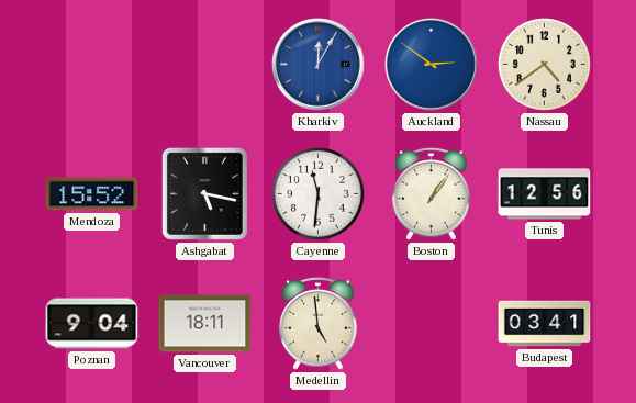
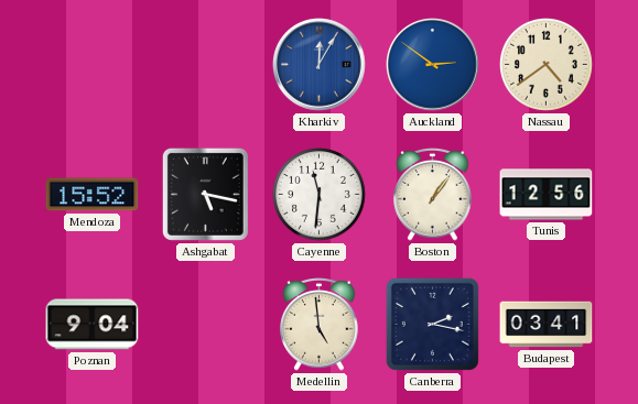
Vancouver: 18:11 -> none
Canberra: none -> 2:17
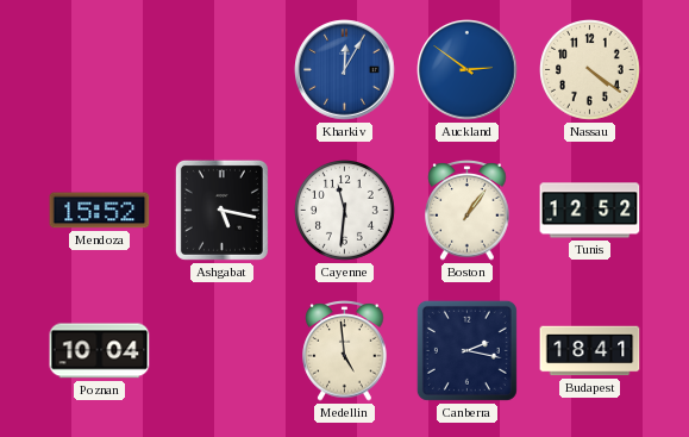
Nassau: 4:39 -> 4:21
Tunis: 12:56 -> 12:52
Poznan: 9:04 -> 10:04
Budapest: 03:41 -> 18:41
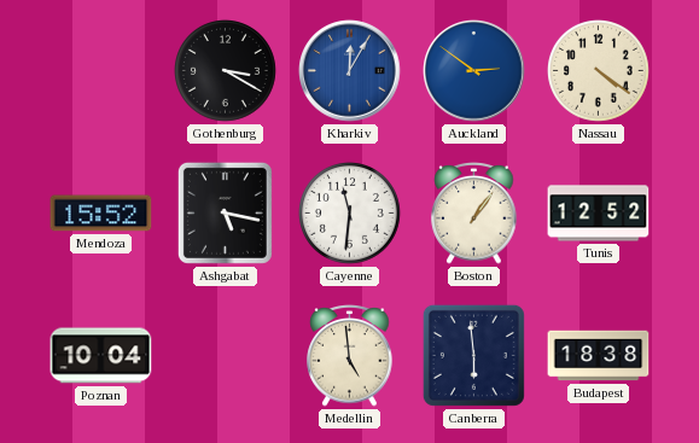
Gothenburg: none -> 3:20
Canberra: 2:17 -> 5:59
Budapest: 18:41 -> 18:38
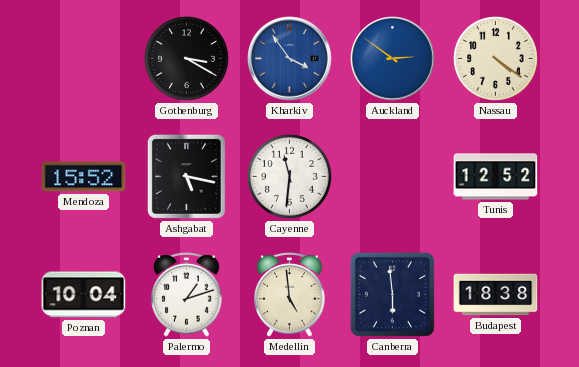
Kharkiv: 12:05 -> 3:54
Boston: 1:06 -> none
Palermo: none -> 1:12
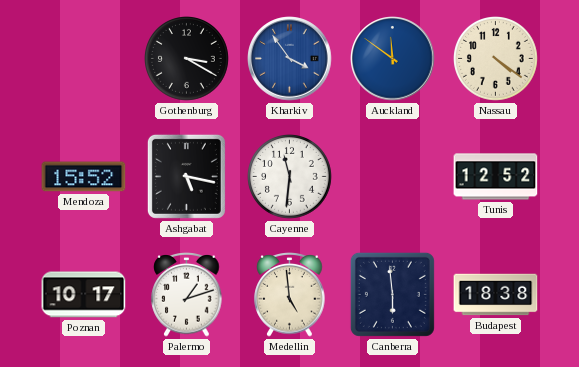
Auckland: 2:51 -> 11:51
Poznan: 10:04 -> 10:17
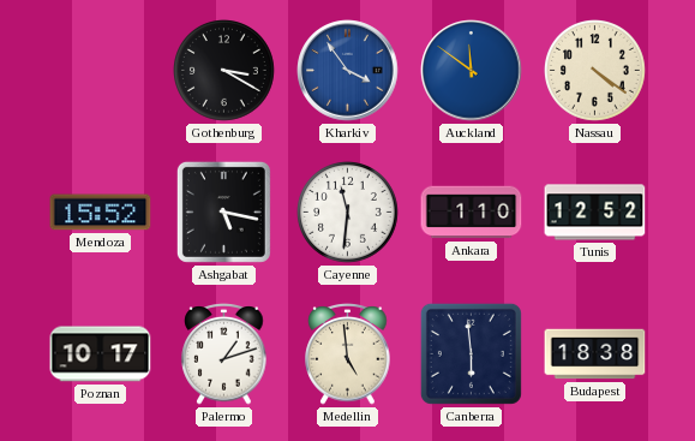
Ankara: none -> 1:10
